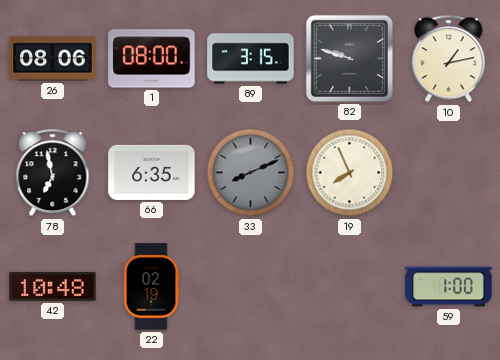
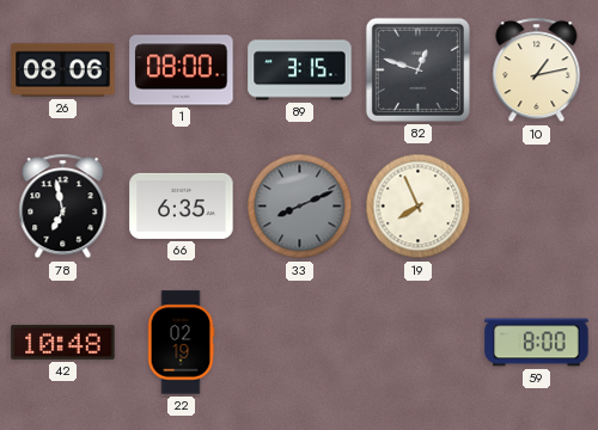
82: 9:48 -> 12:48
59: 1:00 -> 8:00
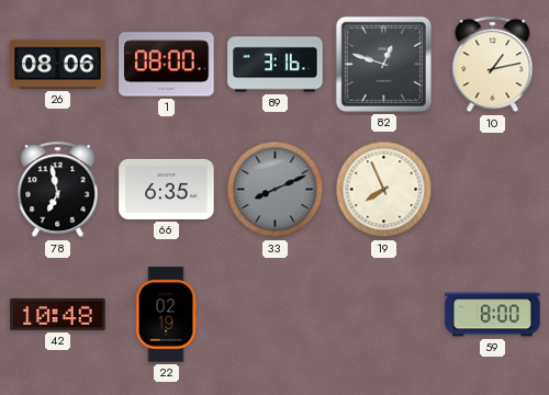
89: 3:15 -> 3:16
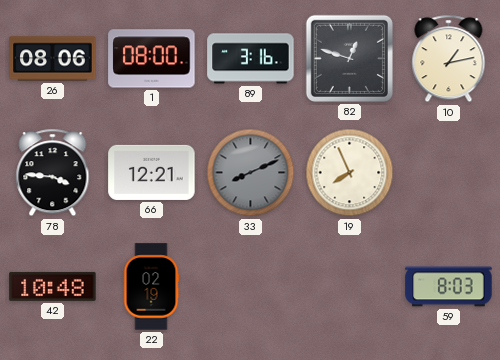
78: 6:58 -> 3:46
66: 6:35 -> 12:21
59: 8:00 -> 8:03
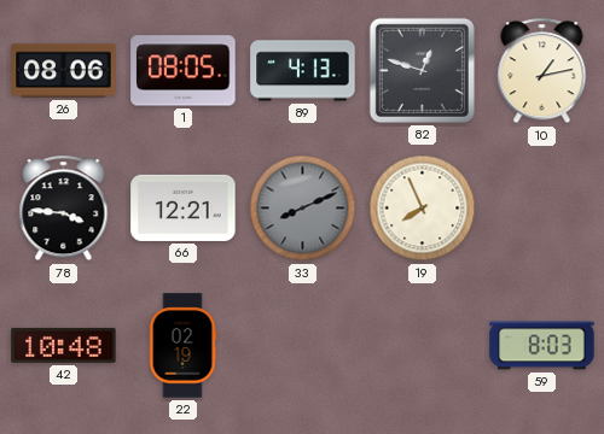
1: 08:00 -> 08:05
89: 3:16 -> 4:13
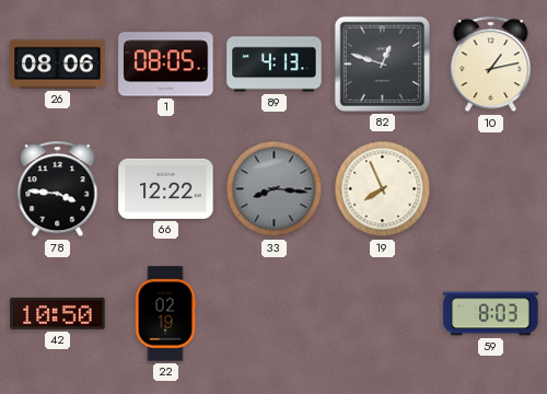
66: 12:21 -> 12:22
33: 8:11 -> 8:16
42: 10:48 -> 10:50
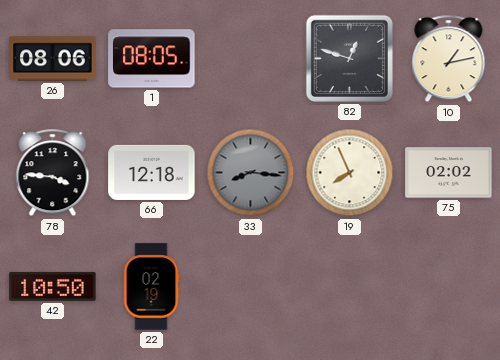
89: 4:13 -> none
66: 12:22 -> 12:18
75: none -> 02:02
59: 8:03 -> none
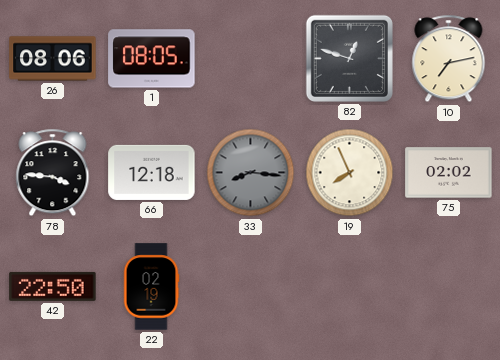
10: 1:13 -> 7:13
42: 10:50 -> 22:50
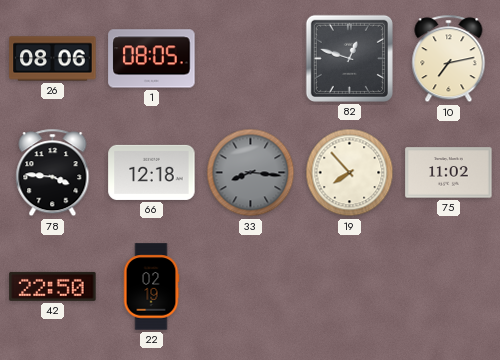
19: 7:56 -> 7:53
75: 02:02 -> 11:02
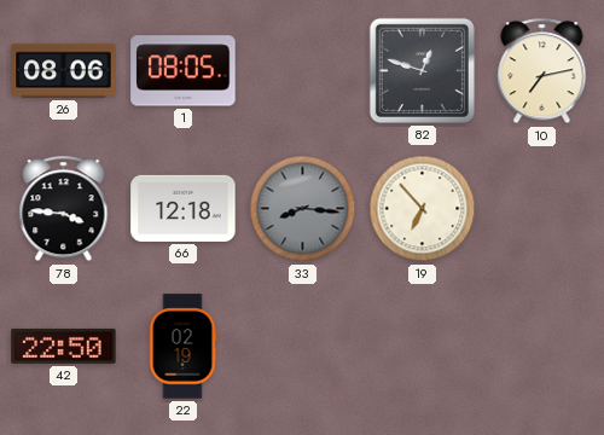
19: 7:53 -> 6:53
75: 11:02 -> none
